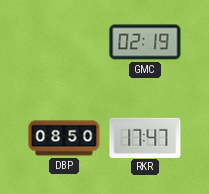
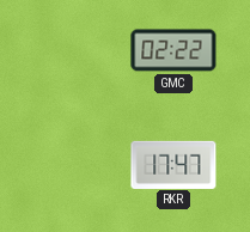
GMC: 02:19 -> 02:22
DBP: 08:50 -> none
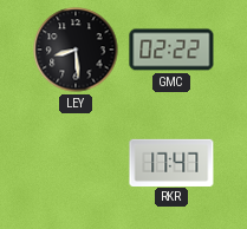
LEY: none -> 8:29
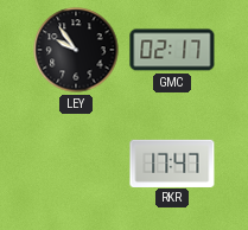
LEY: 8:29 -> 9:54
GMC: 02:22 -> 02:17
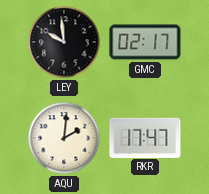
LEY: 9:54 -> 9:59
AQU: none -> 2:01
